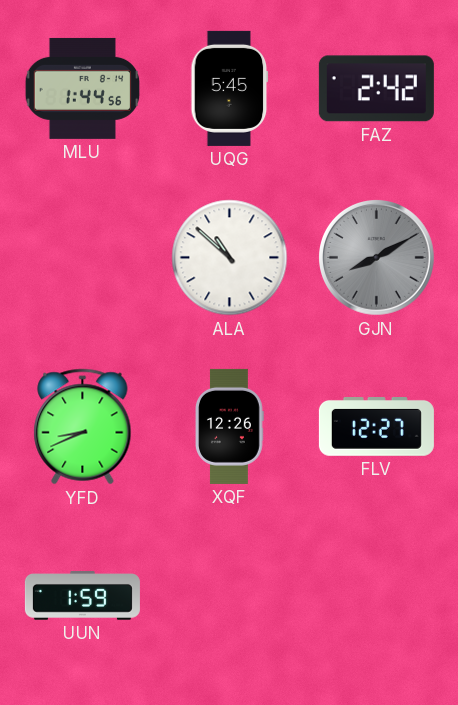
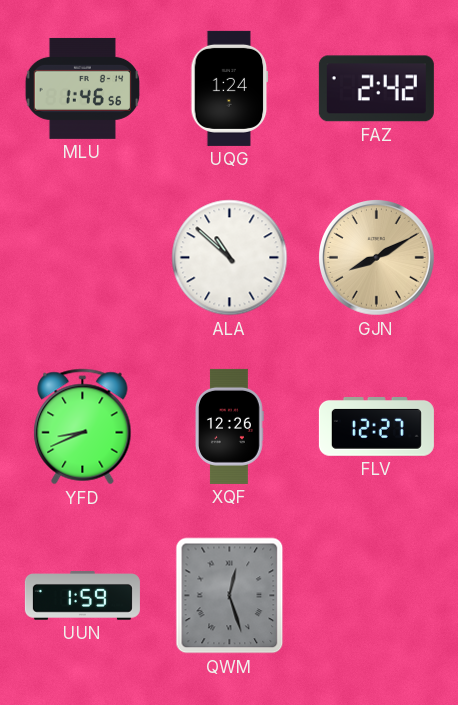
MLU: 1:44 -> 1:46
UQG: 5:45 -> 1:24
GJN dial: grey -> champagne
QWM: none -> 12:27
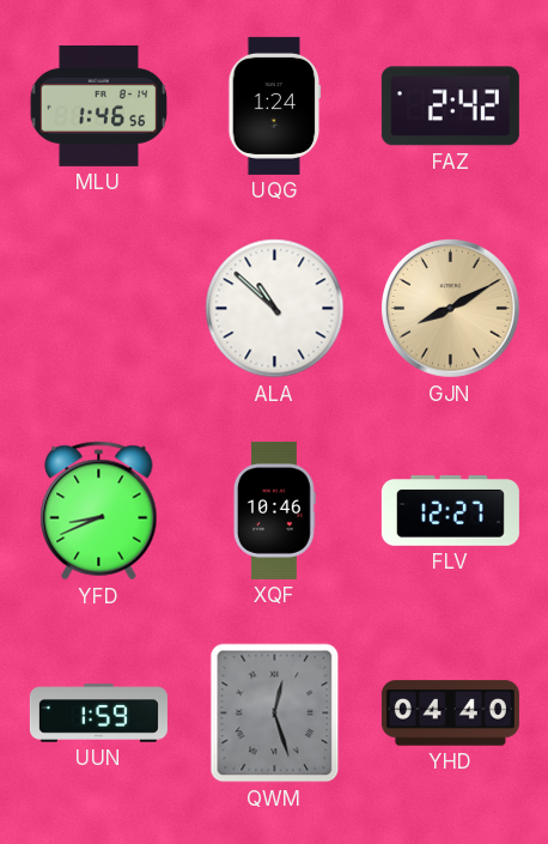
XQF: 12:26 -> 10:46
YHD: none -> 04:40
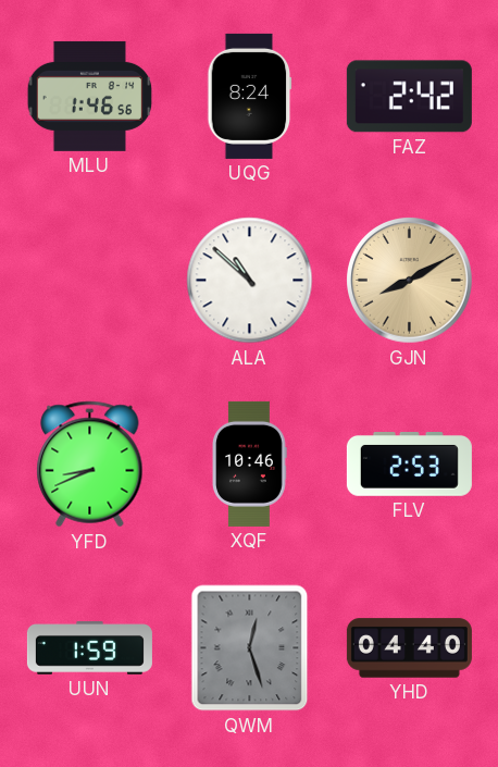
UQG: 1:24 -> 8:24
FLV: 12:27 -> 2:53
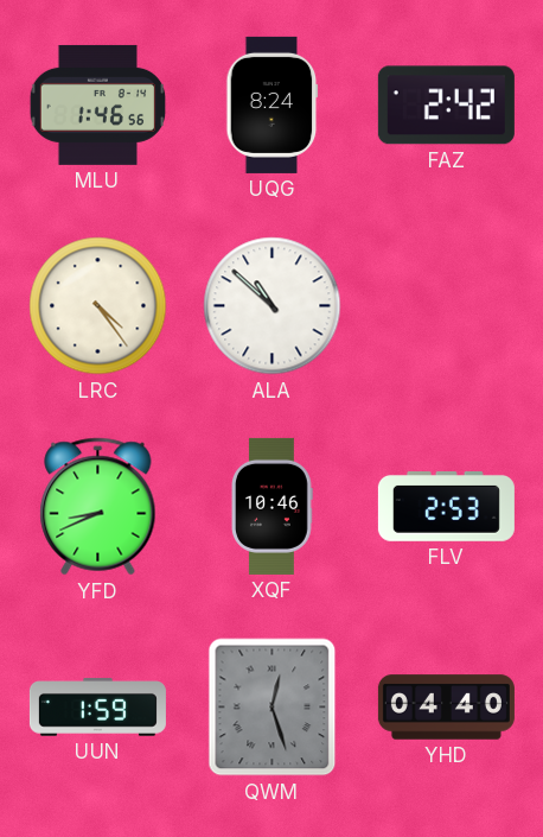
LRC: none -> 4:24
GJN: 8:10 -> none
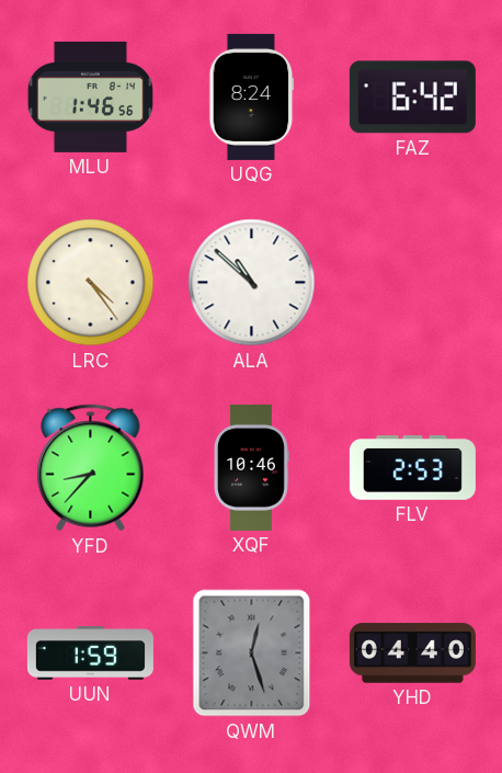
FAZ: 2:42 -> 6:42
YFD: 8:41 -> 8:37
